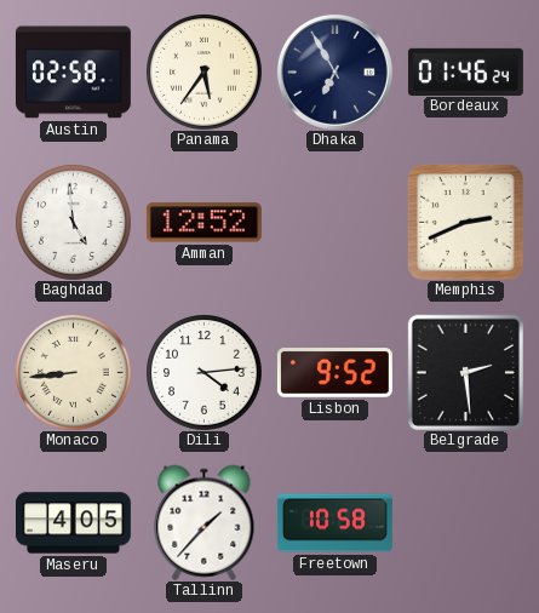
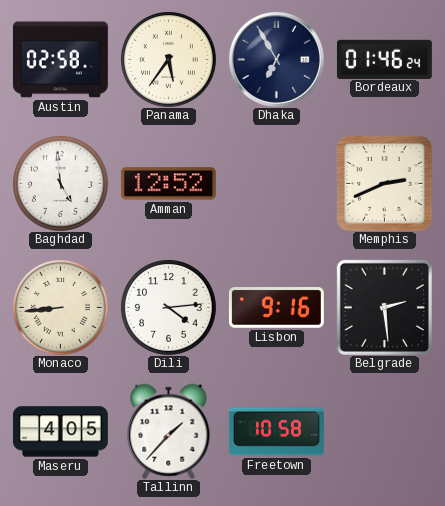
Lisbon: 9:52 -> 9:16
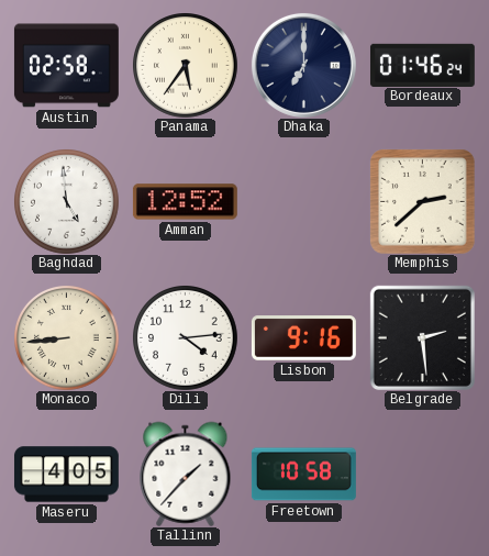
Dhaka: 6:55 -> 7:00
Memphis: 2:41 -> 2:38
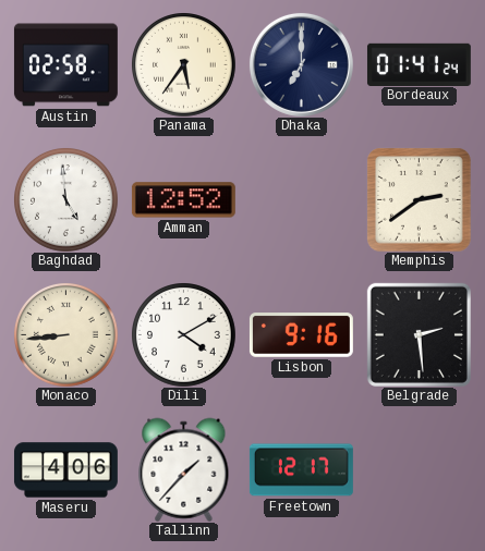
Bordeaux: 01:46 -> 01:41
Memphis: 2:38 -> 2:39
Dili: 4:14 -> 4:10
Maseru: 4:05 -> 4:06
Freetown: 10:58 -> 12:17
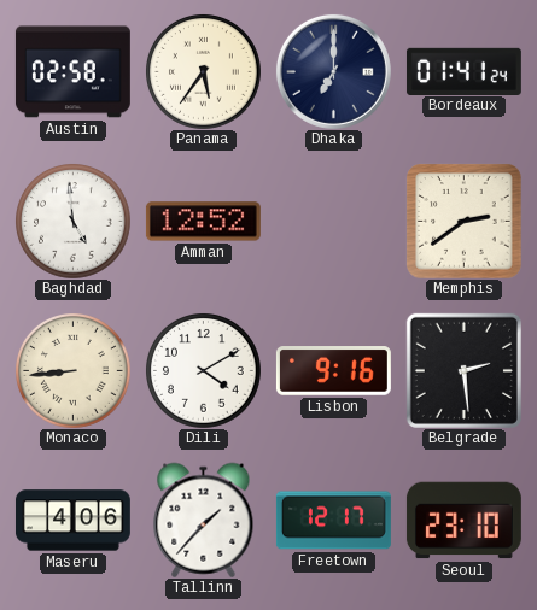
Seoul: none -> 23:10
